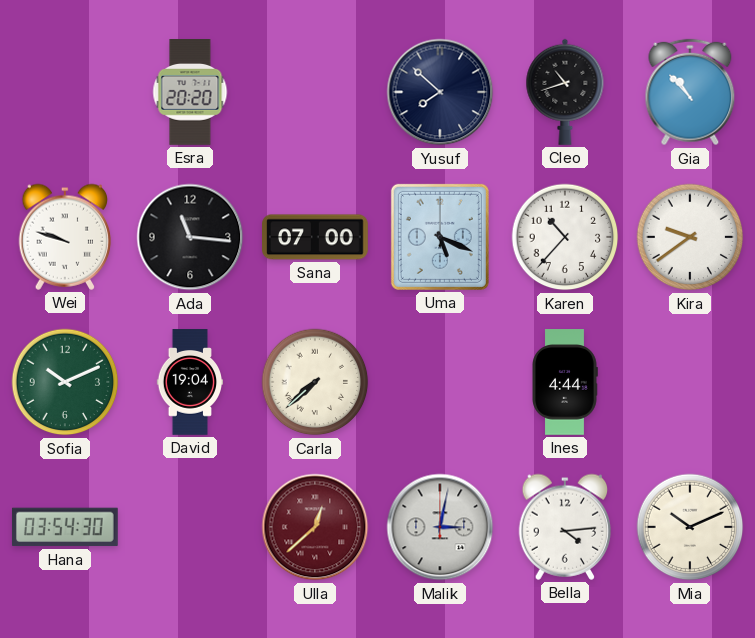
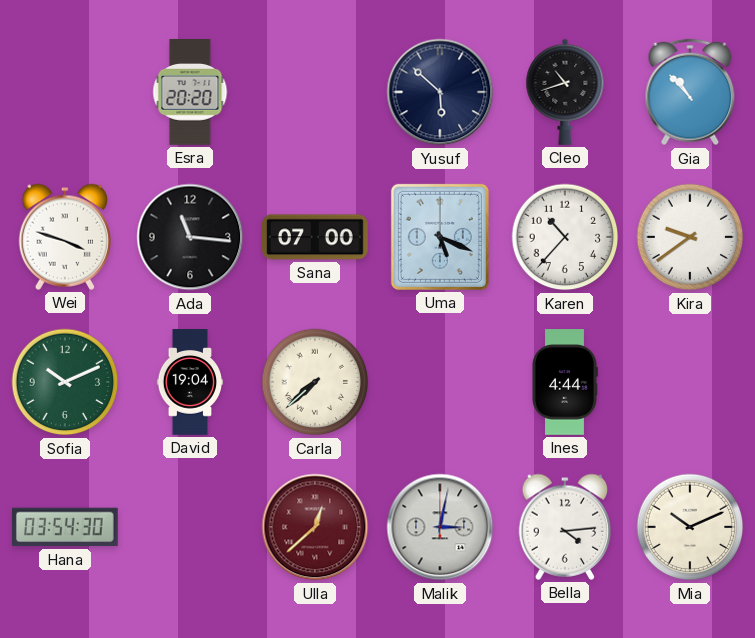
Yusuf: 7:52 -> 5:52
Wei: 9:48 -> 3:48
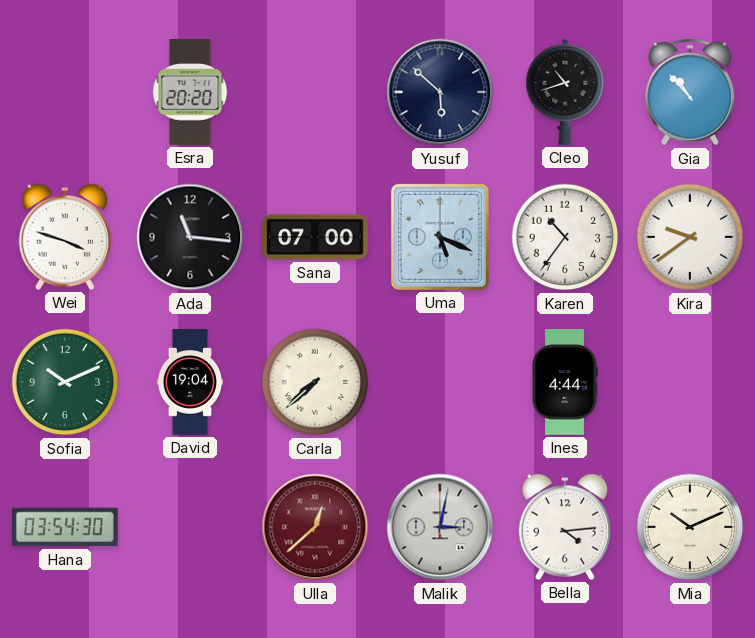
Karen: 10:37 -> 10:36
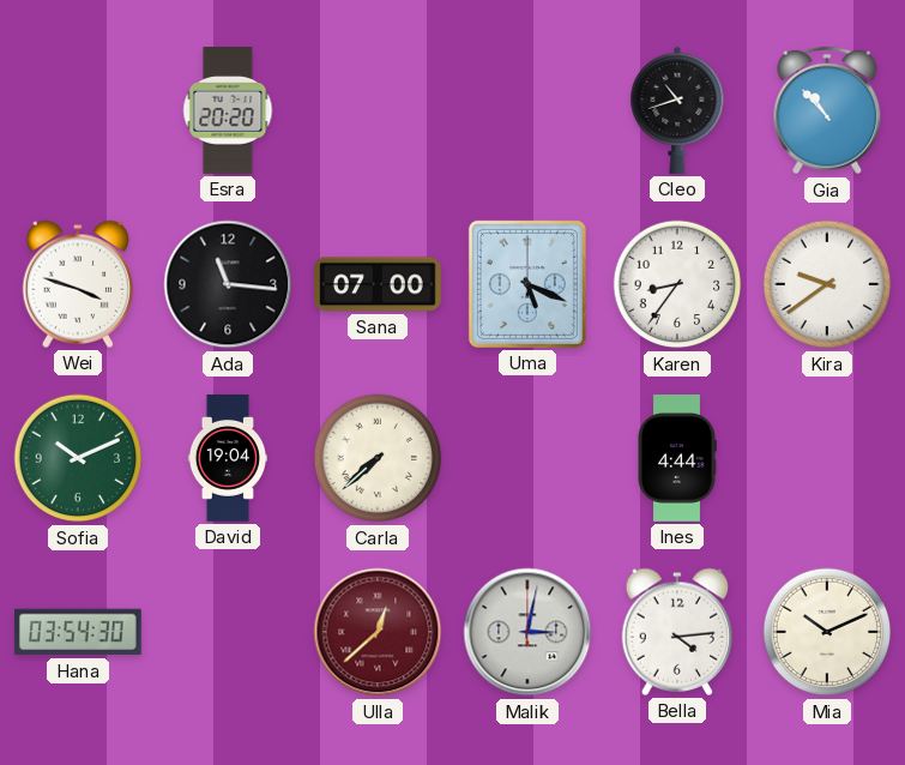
Yusuf: 5:52 -> none
Karen: 10:36 -> 8:36
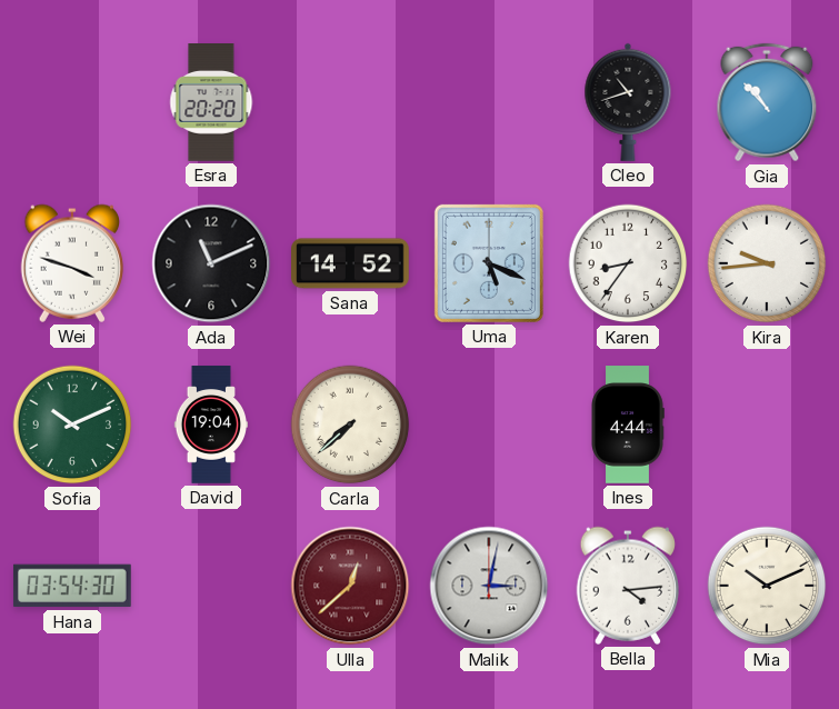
Ada: 11:16 -> 11:11
Sana: 07:00 -> 14:52
Kira: 9:39 -> 9:44
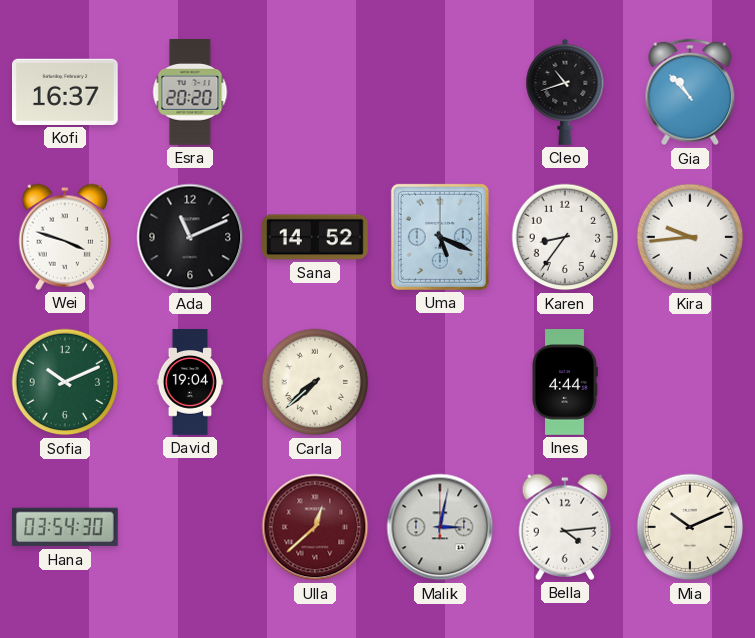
Kofi: none -> 16:37
